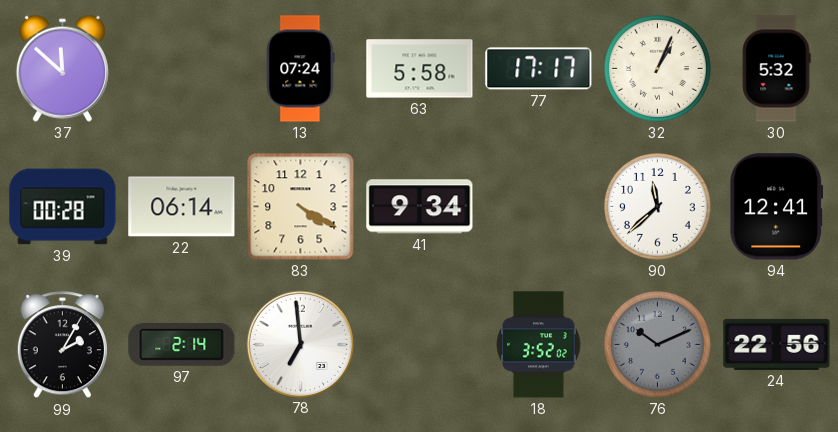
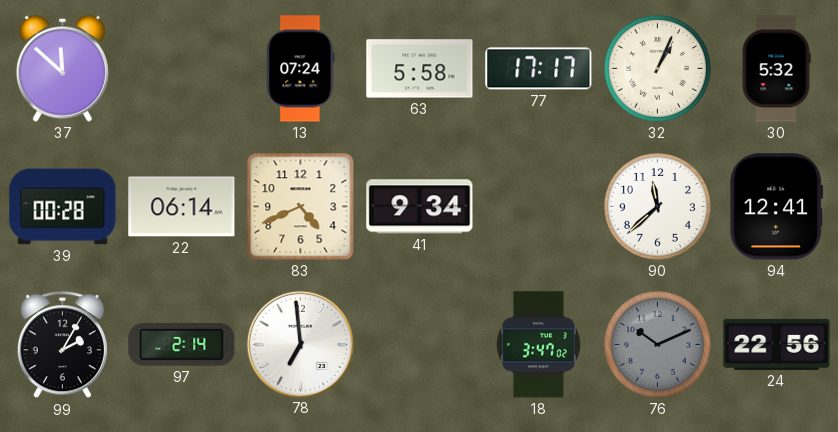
83: 4:20 -> 4:41
18: 3:52 -> 3:47
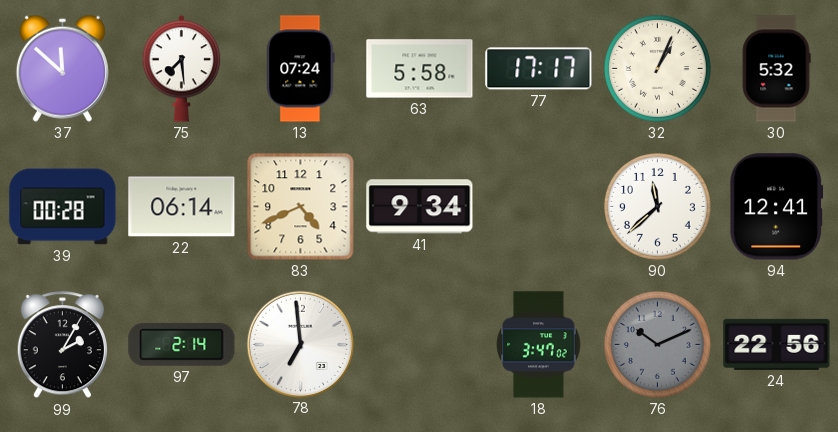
75: none -> 7:29
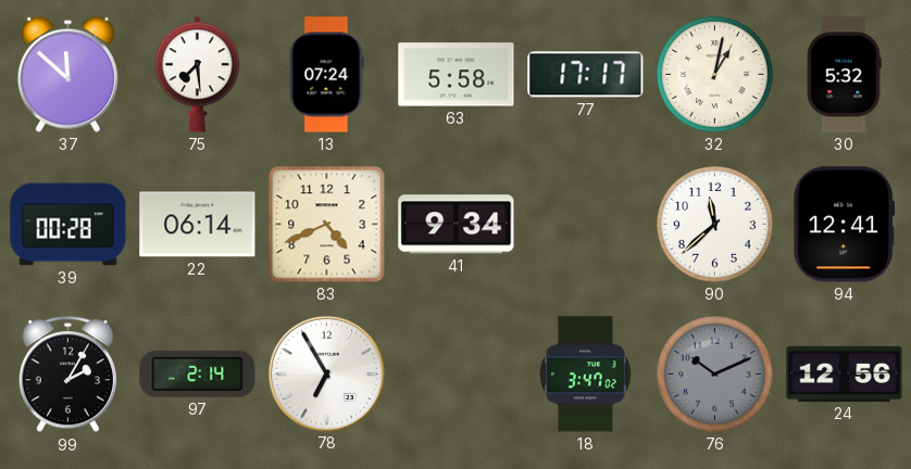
32: 1:04 -> 1:02
78: 6:59 -> 6:55
24: 22:56 -> 12:56
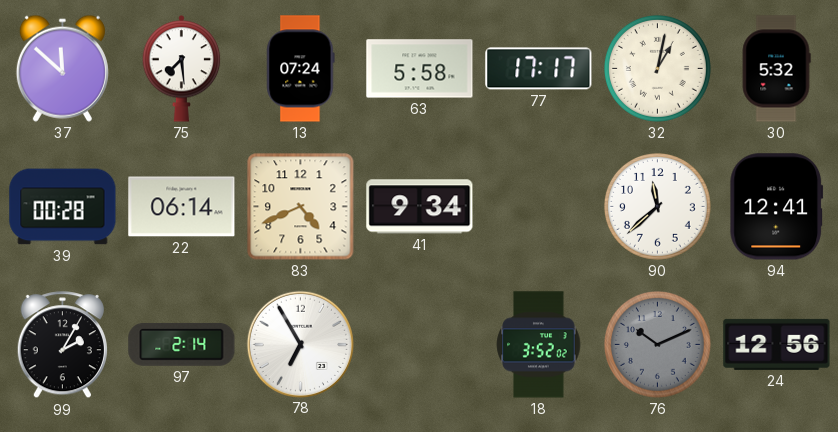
18: 3:47 -> 3:52
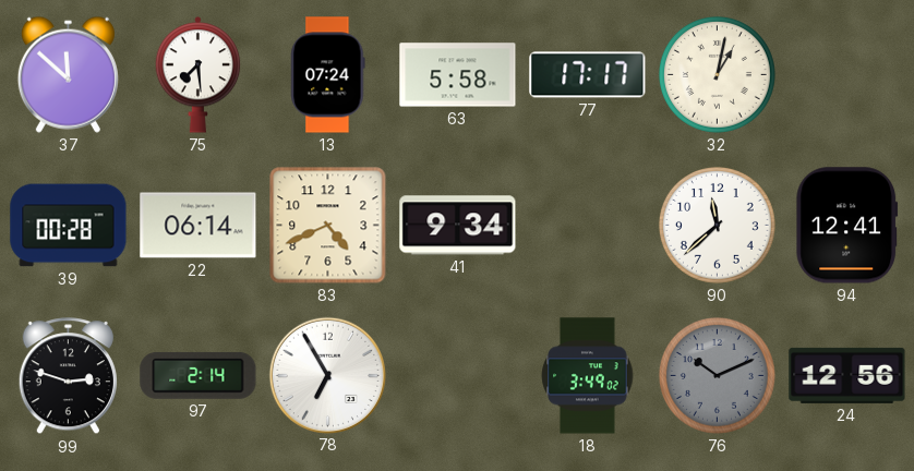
30: 5:32 -> none
99: 2:05 -> 2:48
18: 3:52 -> 3:49
